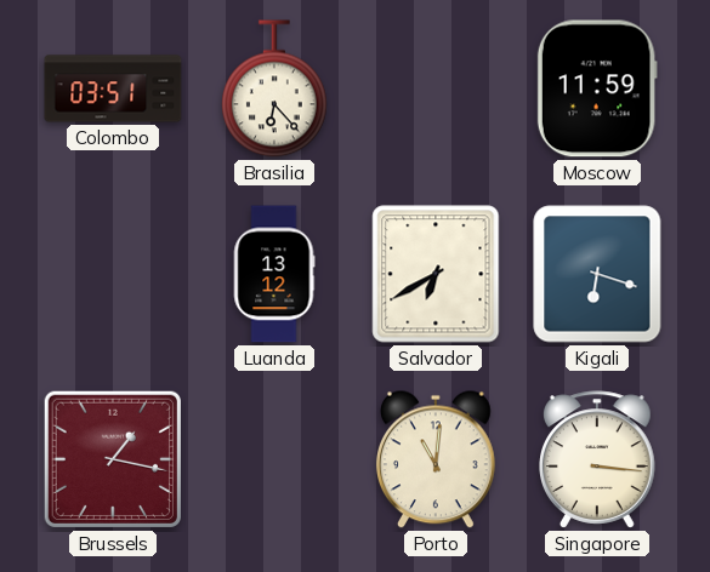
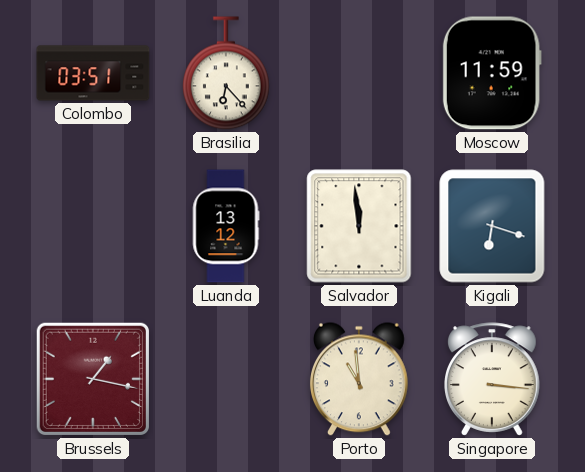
Salvador: 6:40 -> 11:59
Porto: 11:01 -> 10:59
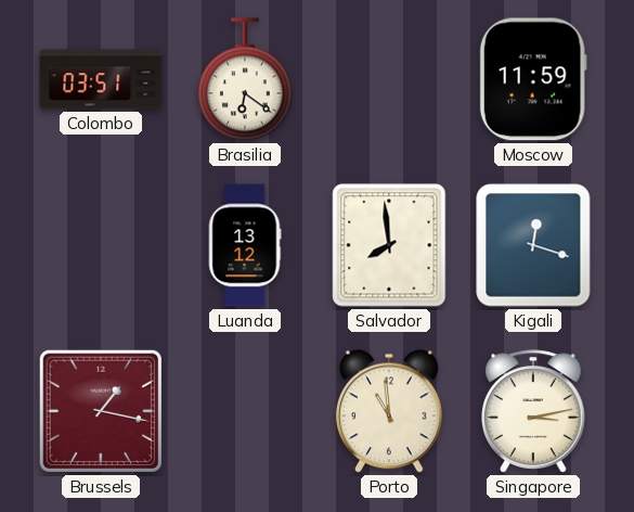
Brasilia: 6:23 -> 6:21
Salvador: 11:59 -> 7:59
Kigali: 6:18 -> 12:18
Singapore: 3:16 -> 3:13
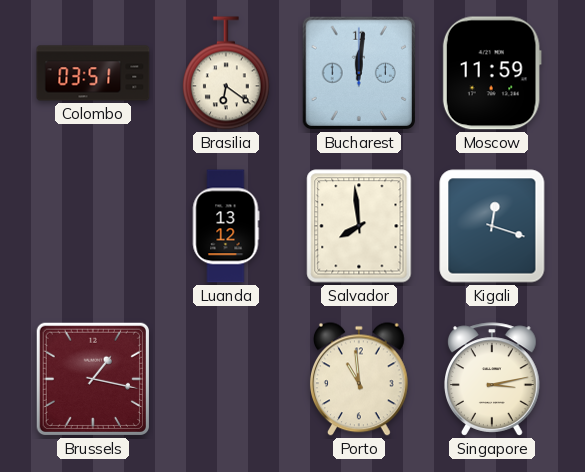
Bucharest: none -> 12:01
